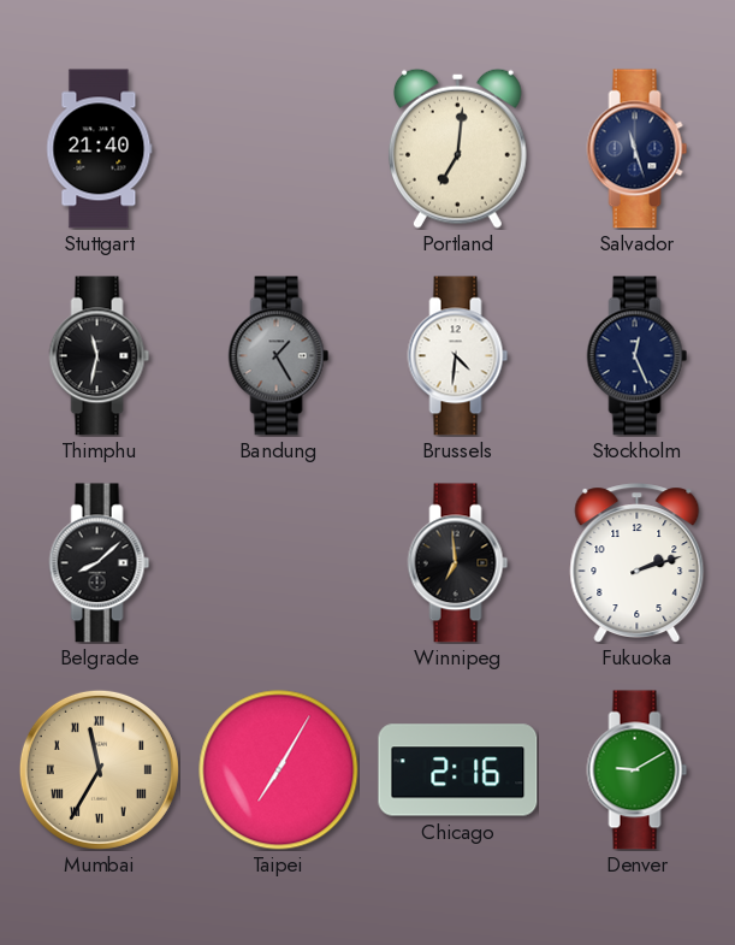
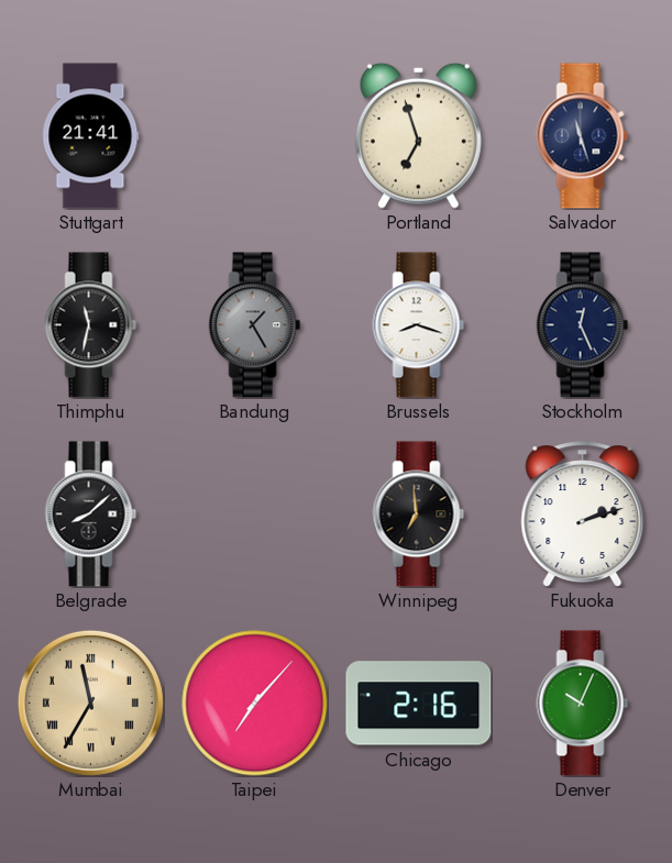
Stuttgart: 21:40 -> 21:41
Portland: 7:01 -> 6:57
Brussels: 4:31 -> 8:18
Taipei: 7:05 -> 7:07
Denver: 9:10 -> 10:04
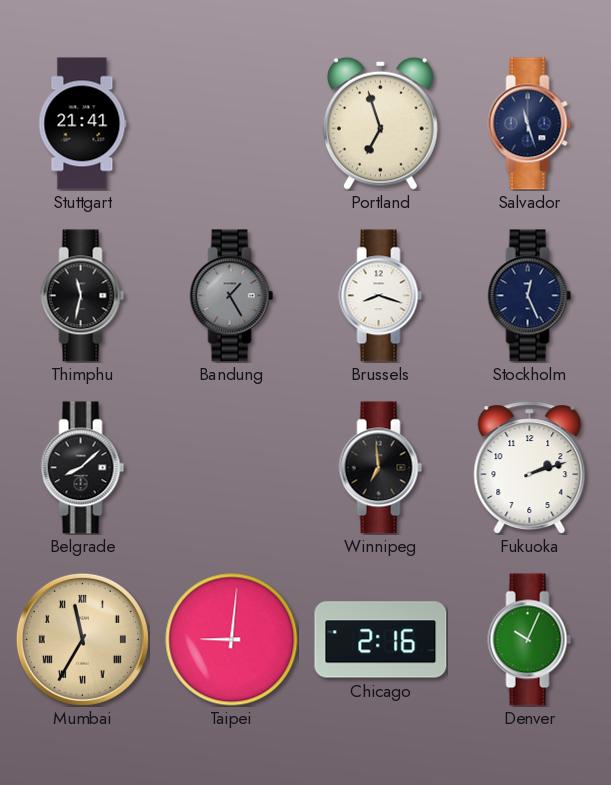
Taipei: 7:07 -> 9:01
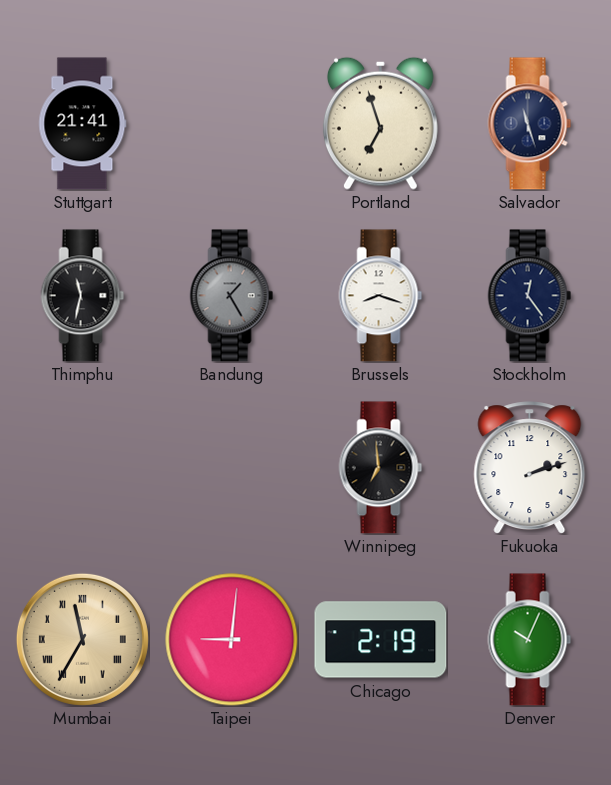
Stockholm: 12:26 -> 12:24
Belgrade: 8:08 -> none
Chicago: 2:16 -> 2:19
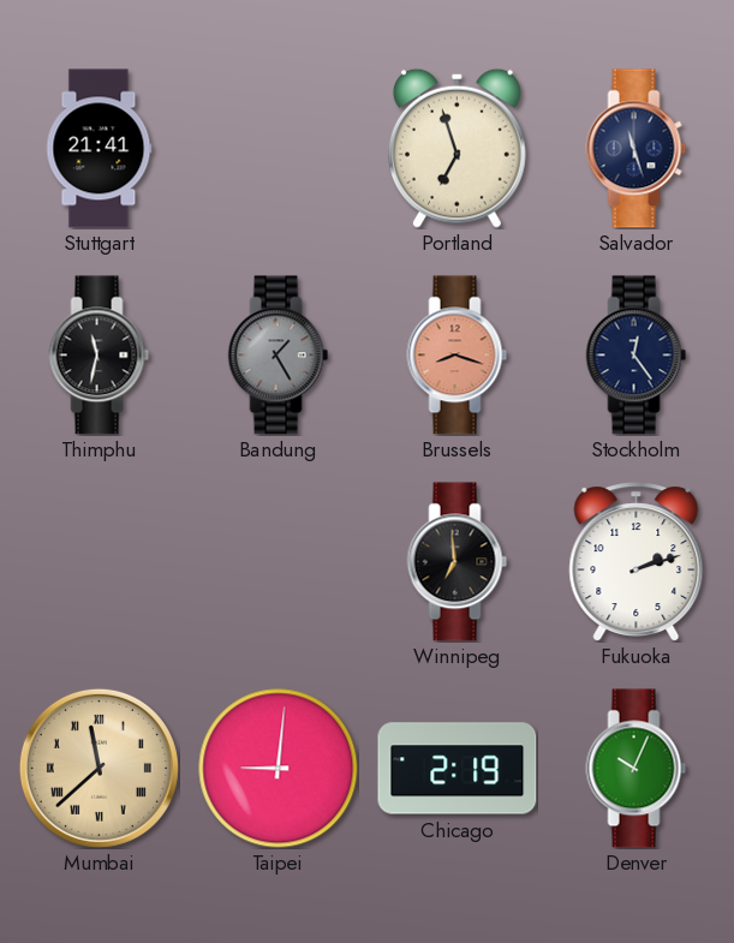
Brussels dial: white -> salmon
Mumbai: 11:35 -> 11:38
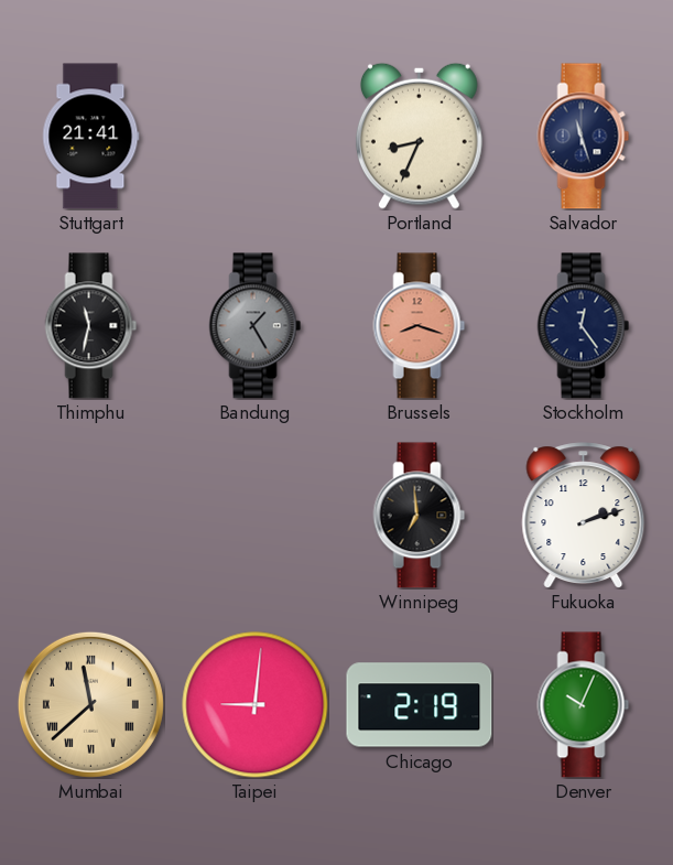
Portland: 6:57 -> 8:34
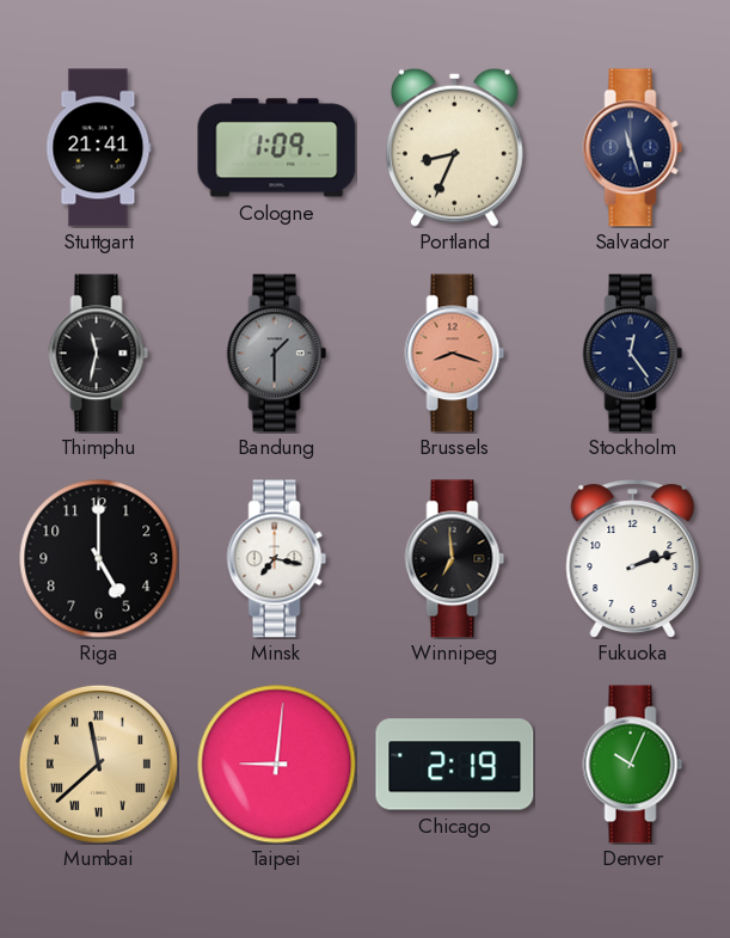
Cologne: none -> 1:09
Bandung: 1:25 -> 1:30
Riga: none -> 5:00
Minsk: none -> 7:17
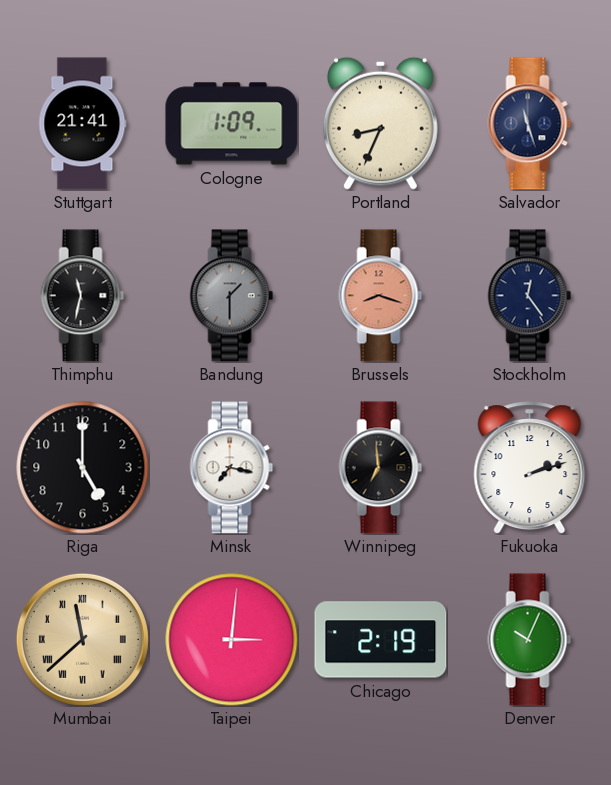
Taipei: 9:01 -> 3:01
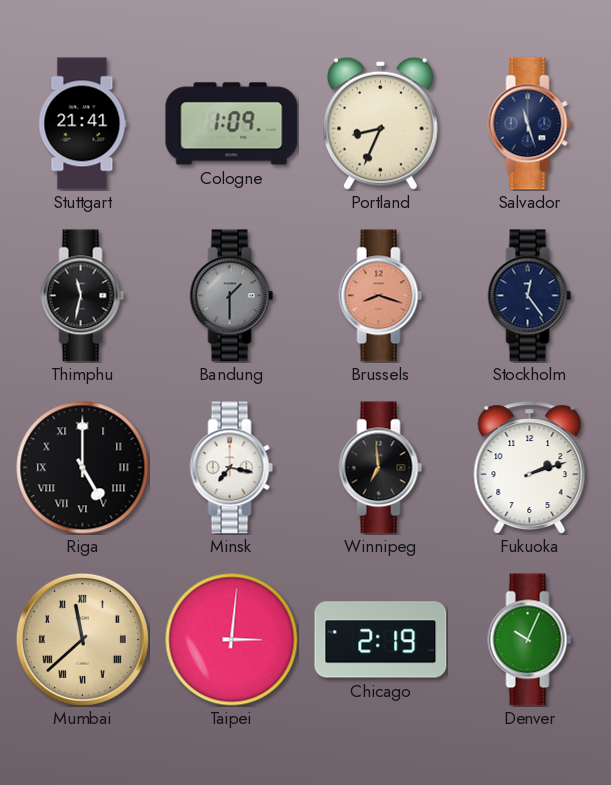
Riga numerals: Arabic -> Roman
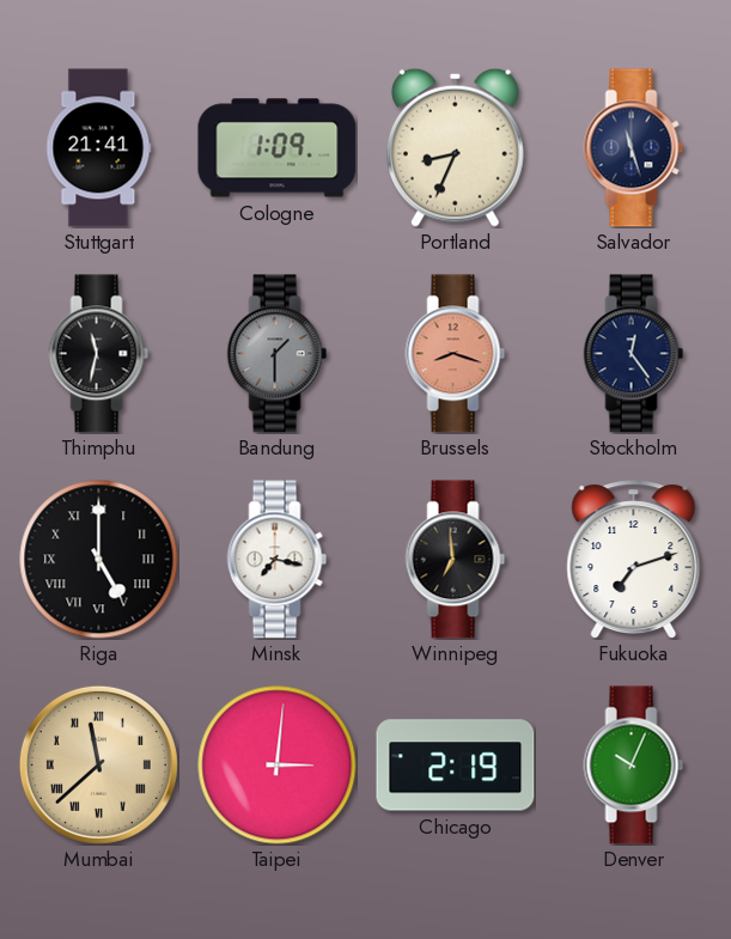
Fukuoka: 2:12 -> 7:12
